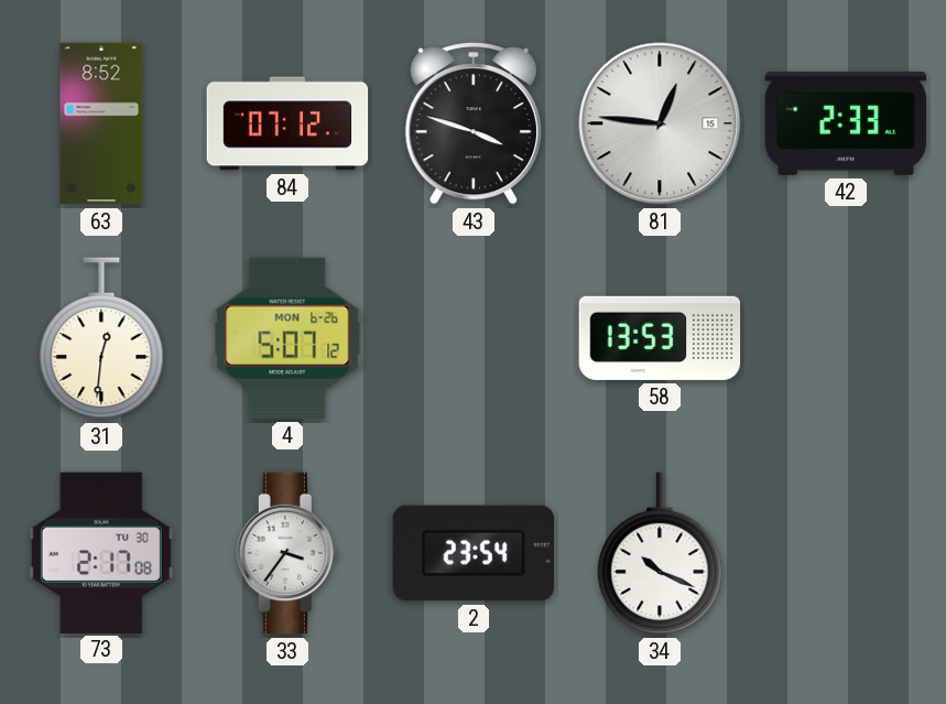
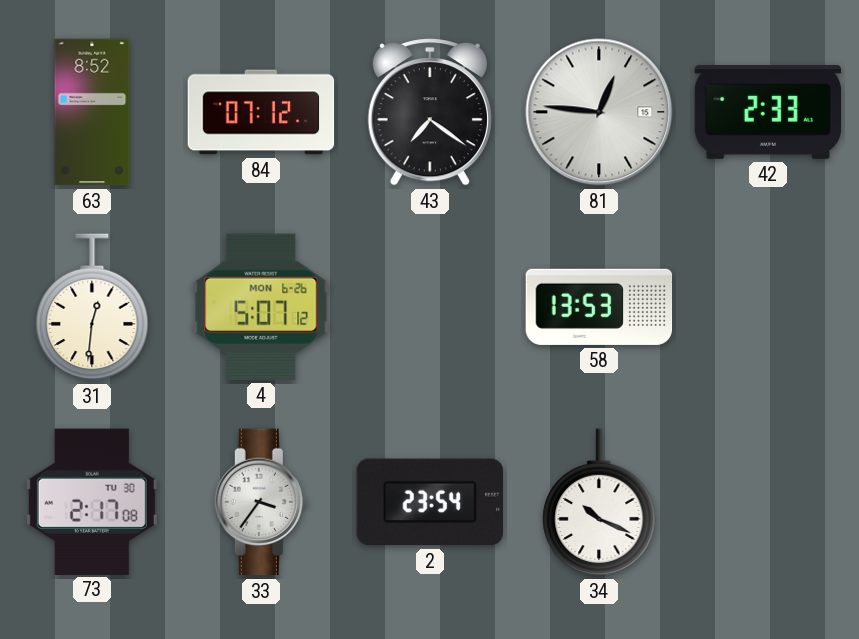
43: 3:48 -> 7:21
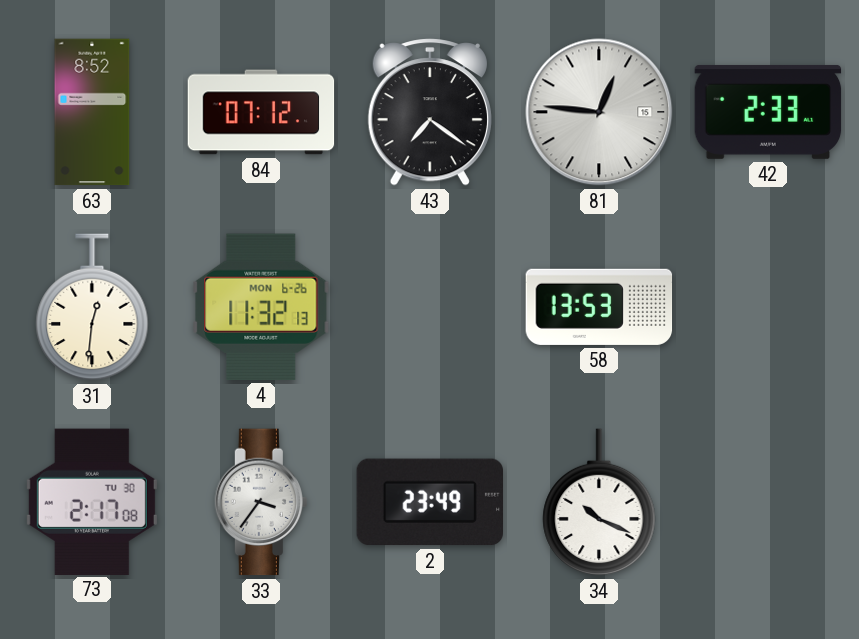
4: 5:07 -> 11:32
2: 23:54 -> 23:49
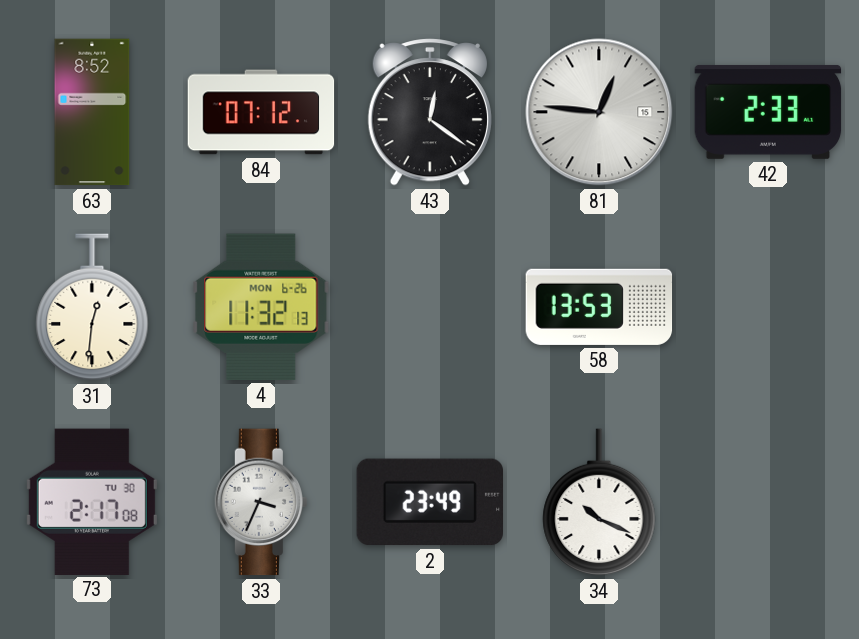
43: 7:21 -> 12:21
33: 3:36 -> 3:34
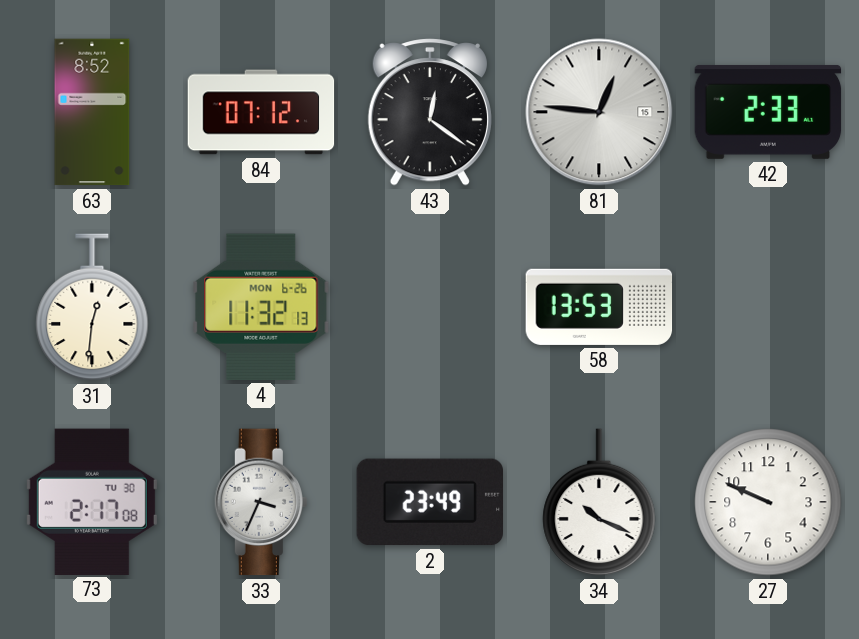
27: none -> 9:49
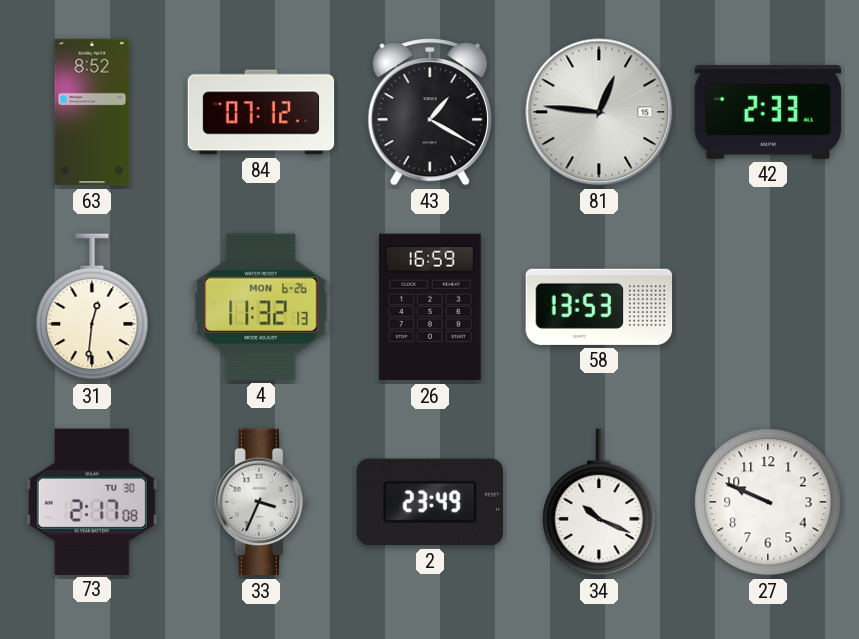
43: 12:21 -> 1:20
26: none -> 16:59
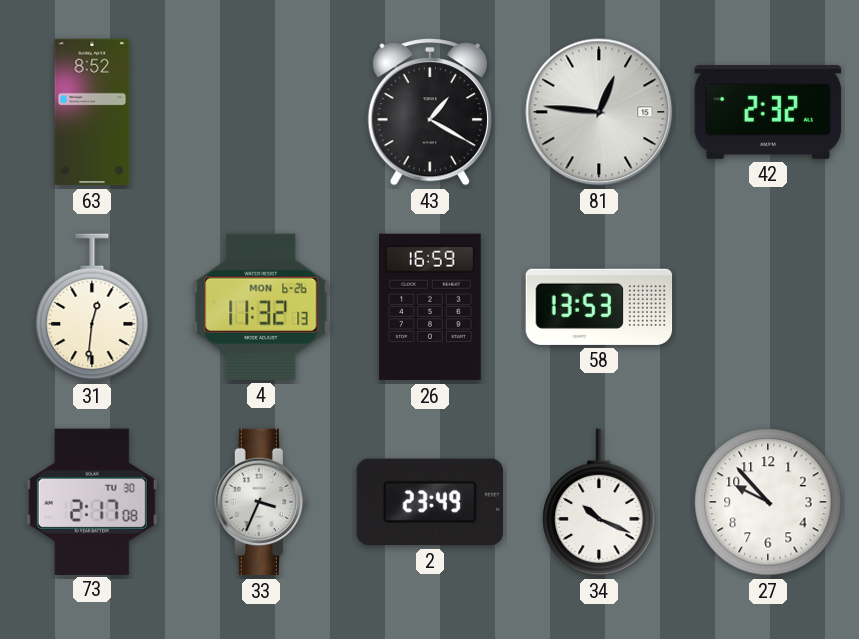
84: 07:12 -> none
42: 2:33 -> 2:32
27: 9:49 -> 9:53
